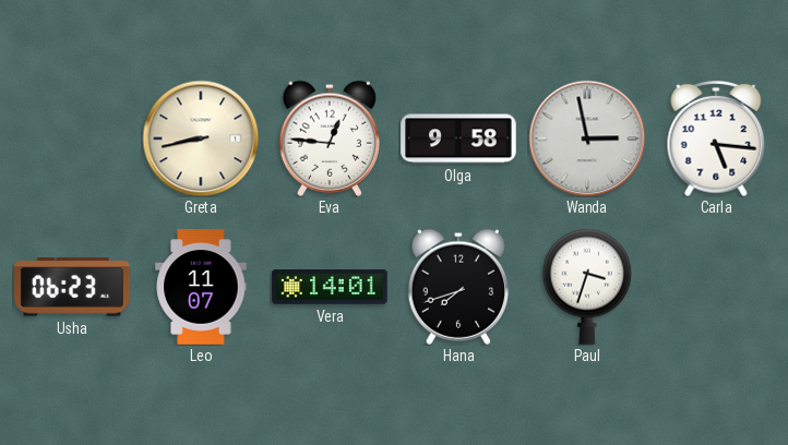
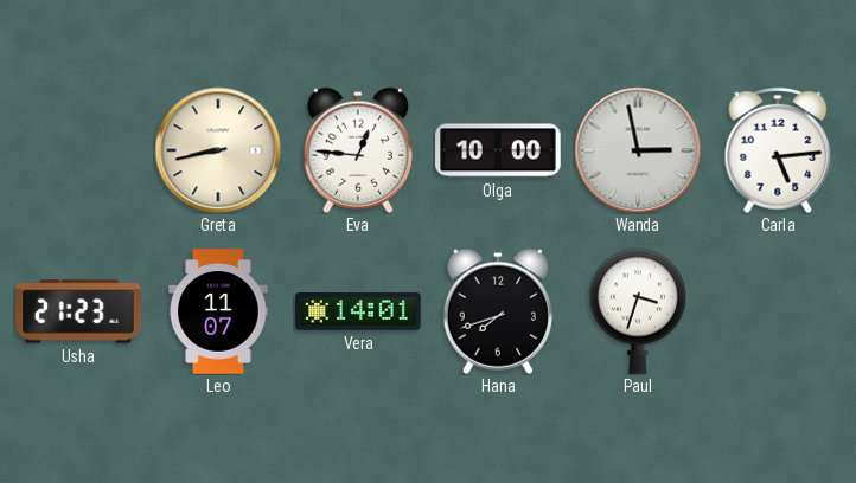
Olga: 9:58 -> 10:00
Carla: 5:16 -> 5:14
Usha: 06:23 -> 21:23
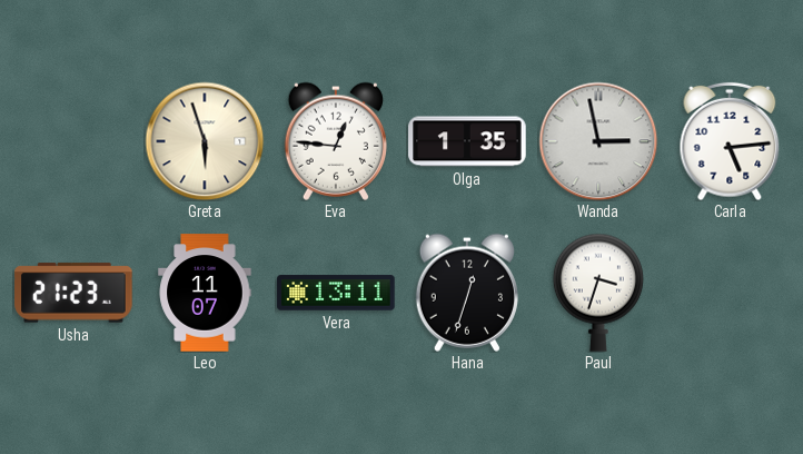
Greta: 8:43 -> 5:57
Olga: 10:00 -> 1:35
Vera: 14:01 -> 13:11
Hana: 7:42 -> 12:33
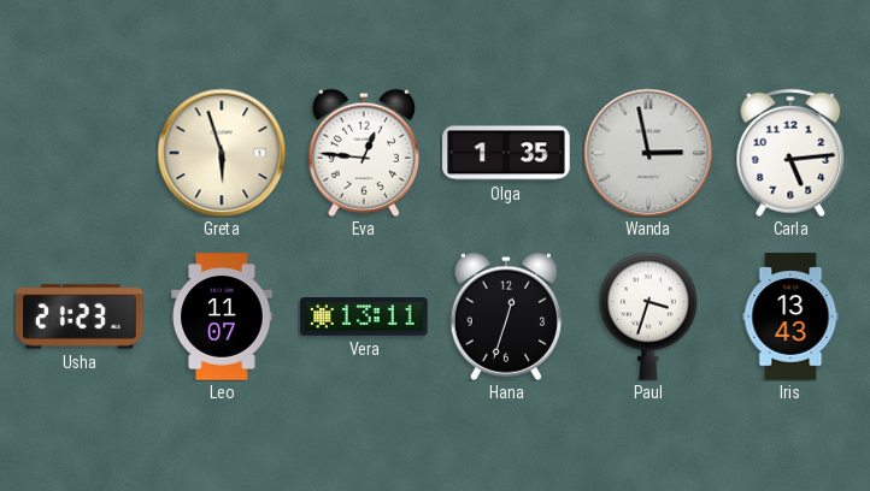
Iris: none -> 13:43
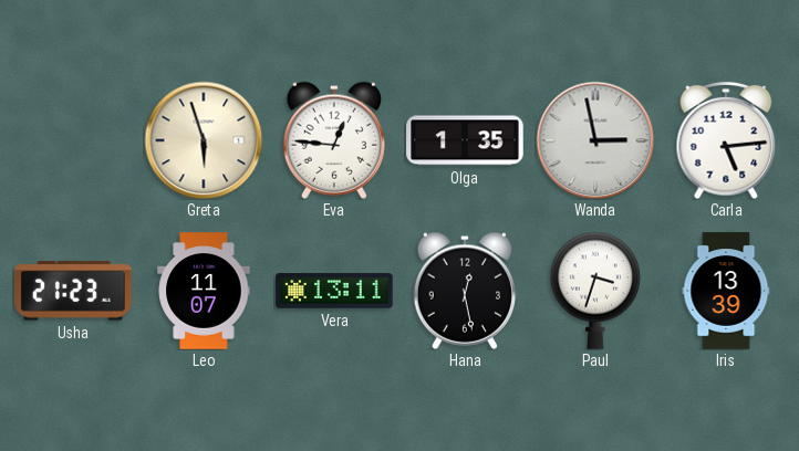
Hana: 12:33 -> 12:28
Iris: 13:43 -> 13:39
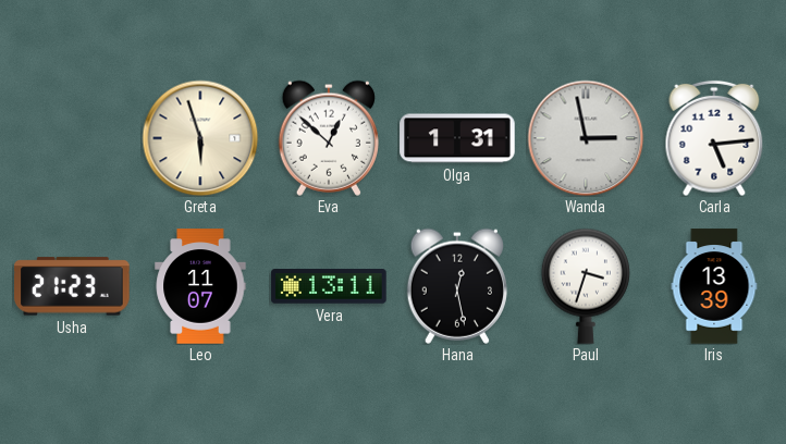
Eva: 12:46 -> 12:52
Olga: 1:35 -> 1:31
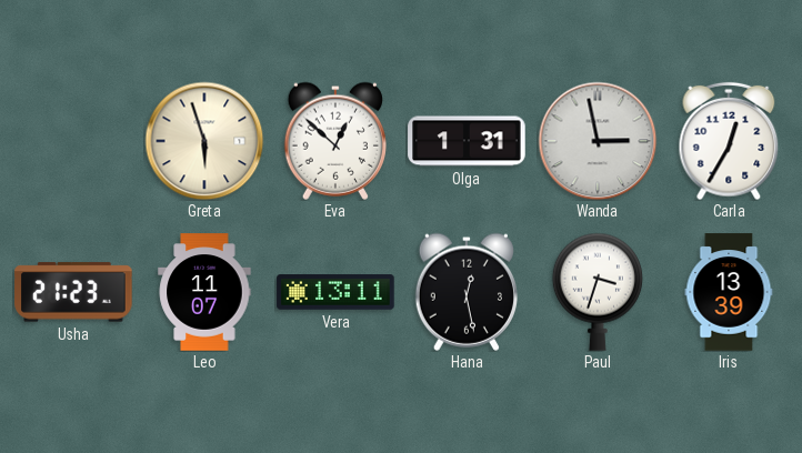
Carla: 5:14 -> 12:35
